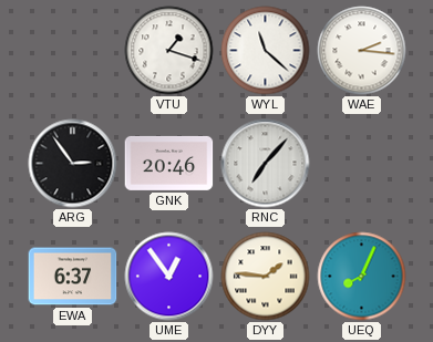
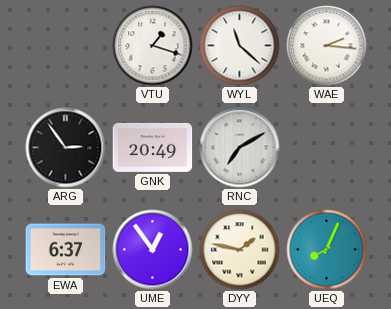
GNK: 20:46 -> 20:49
RNC: 7:07 -> 7:10
DYY: 1:46 -> 1:47
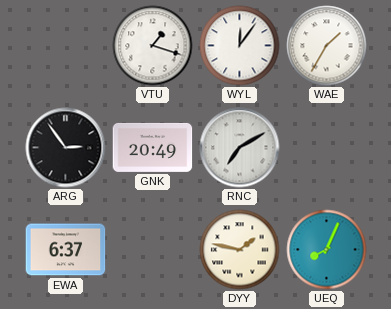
WYL: 11:22 -> 12:06
WAE: 2:16 -> 1:35
UME: 12:54 -> none
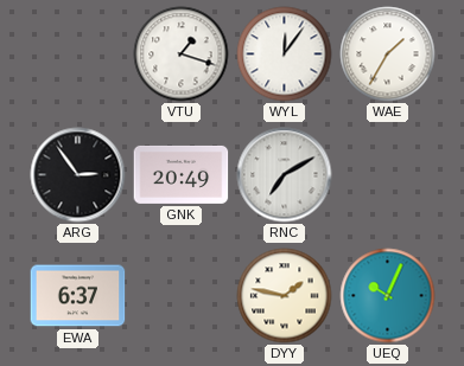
UEQ: 8:04 -> 10:04
